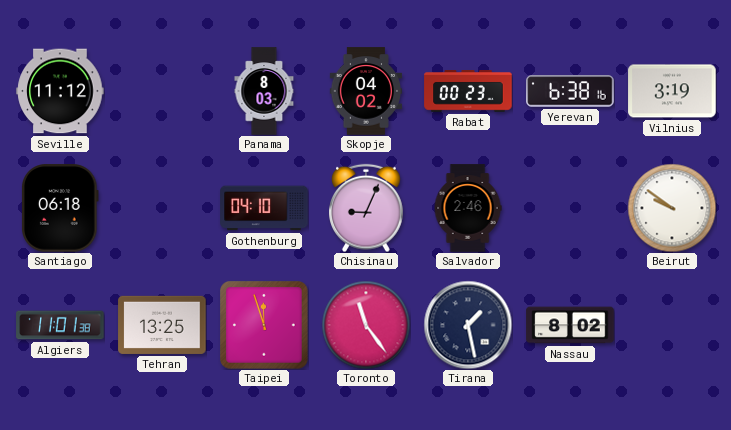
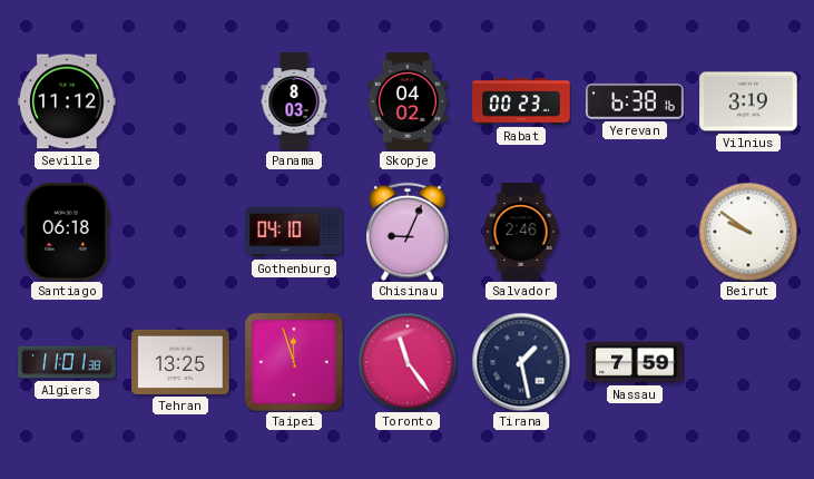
Nassau: 8:02 -> 7:59
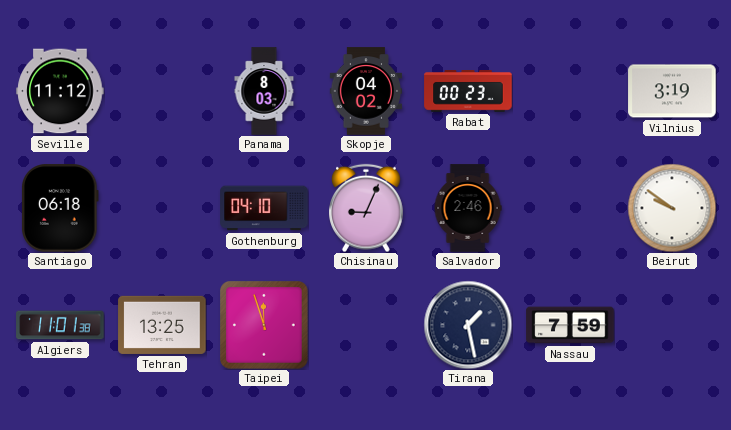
Yerevan: 6:38 -> none
Toronto: 11:24 -> none
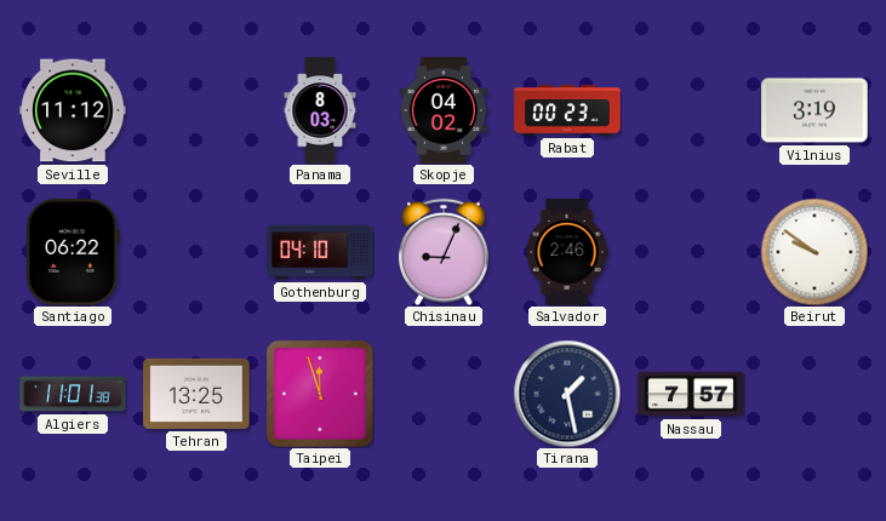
Santiago: 06:18 -> 06:22
Nassau: 7:59 -> 7:57
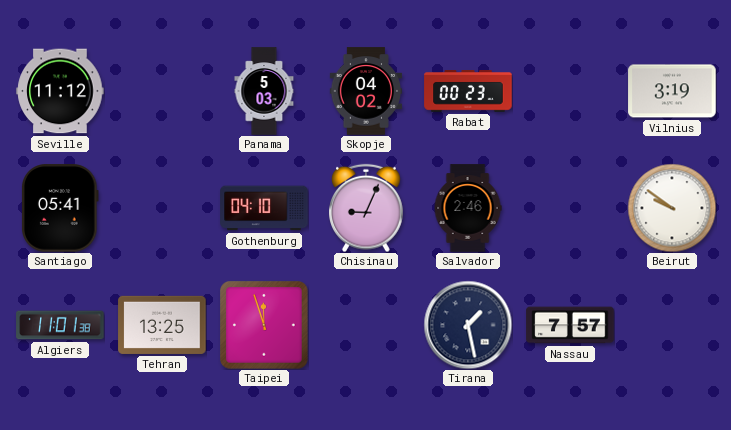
Panama: 8:03 -> 5:03
Santiago: 06:22 -> 05:41
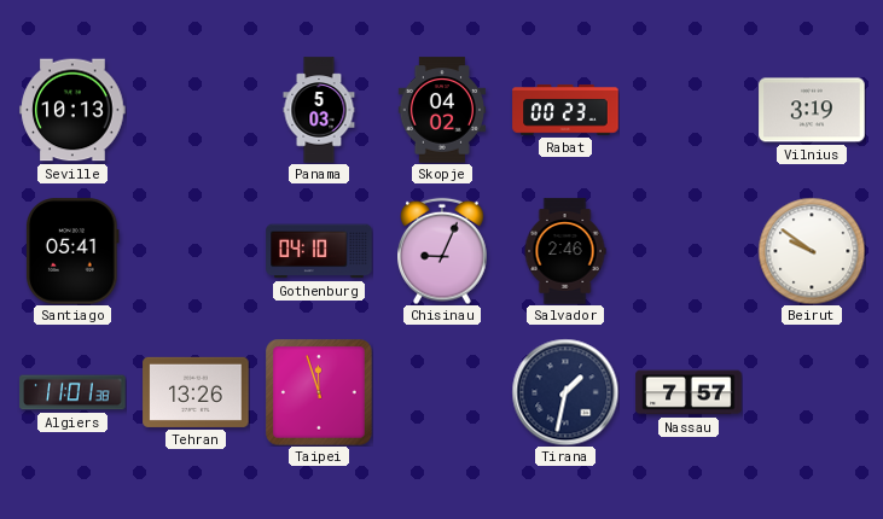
Seville: 11:12 -> 10:13
Tehran: 13:25 -> 13:26
Tirana: 1:28 -> 1:32
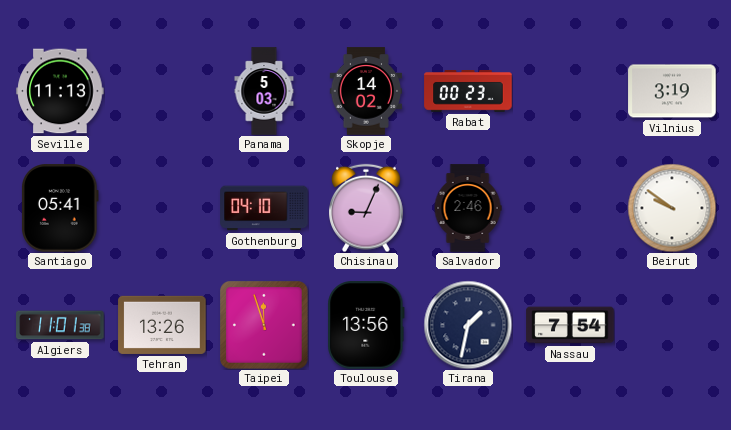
Seville: 10:13 -> 11:13
Skopje: 04:02 -> 14:02
Toulouse: none -> 13:56
Nassau: 7:57 -> 7:54
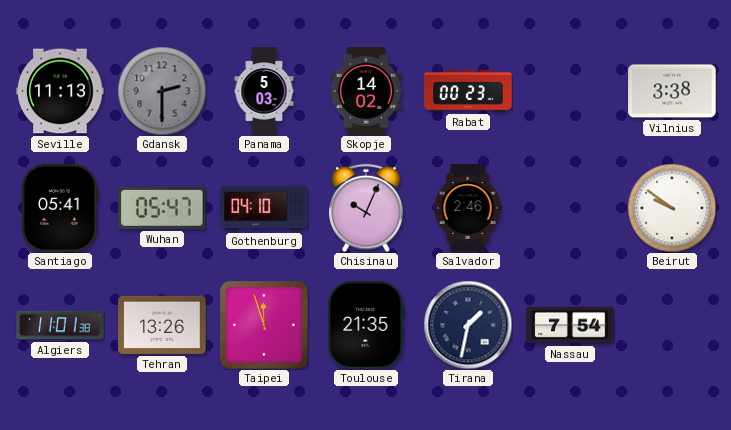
Gdansk: none -> 2:30
Vilnius: 3:19 -> 3:38
Wuhan: none -> 05:47
Chisinau: 9:04 -> 10:04
Toulouse: 13:56 -> 21:35
